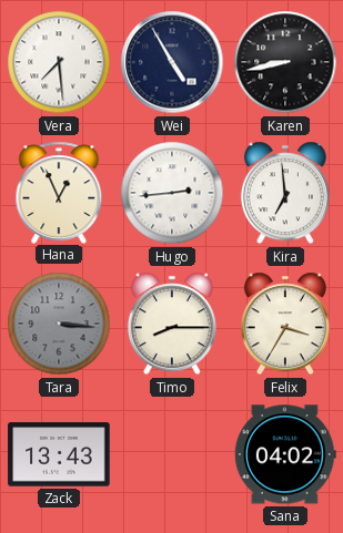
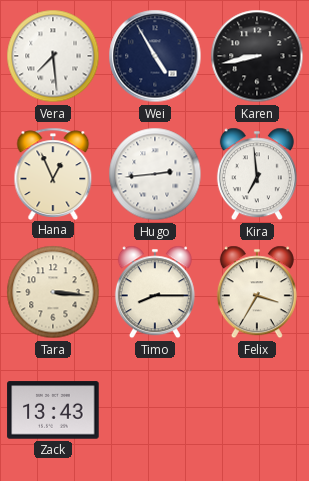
Tara dial: grey -> cream
Sana: 04:02 -> none
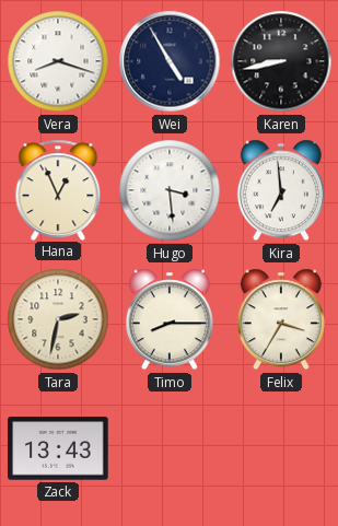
Vera: 7:29 -> 8:18
Hugo: 2:44 -> 3:29
Tara: 3:16 -> 2:32
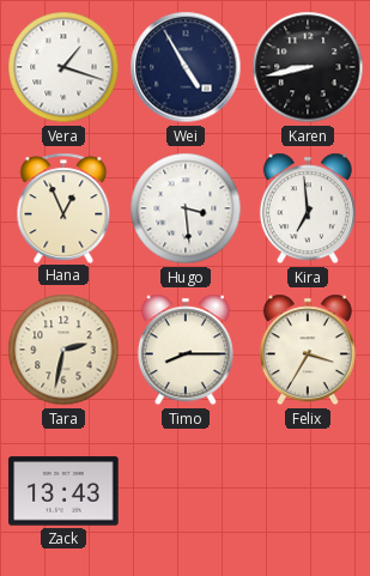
Vera: 8:18 -> 1:18
